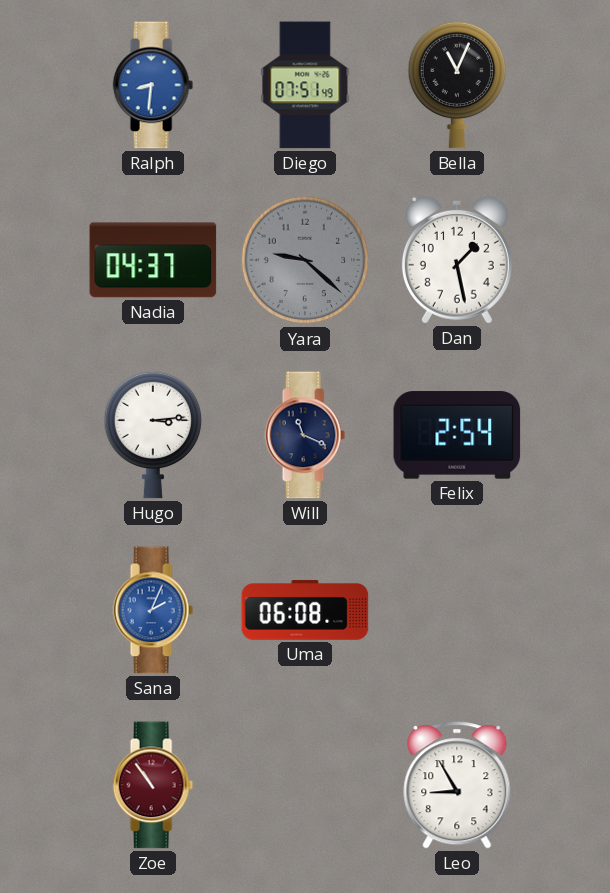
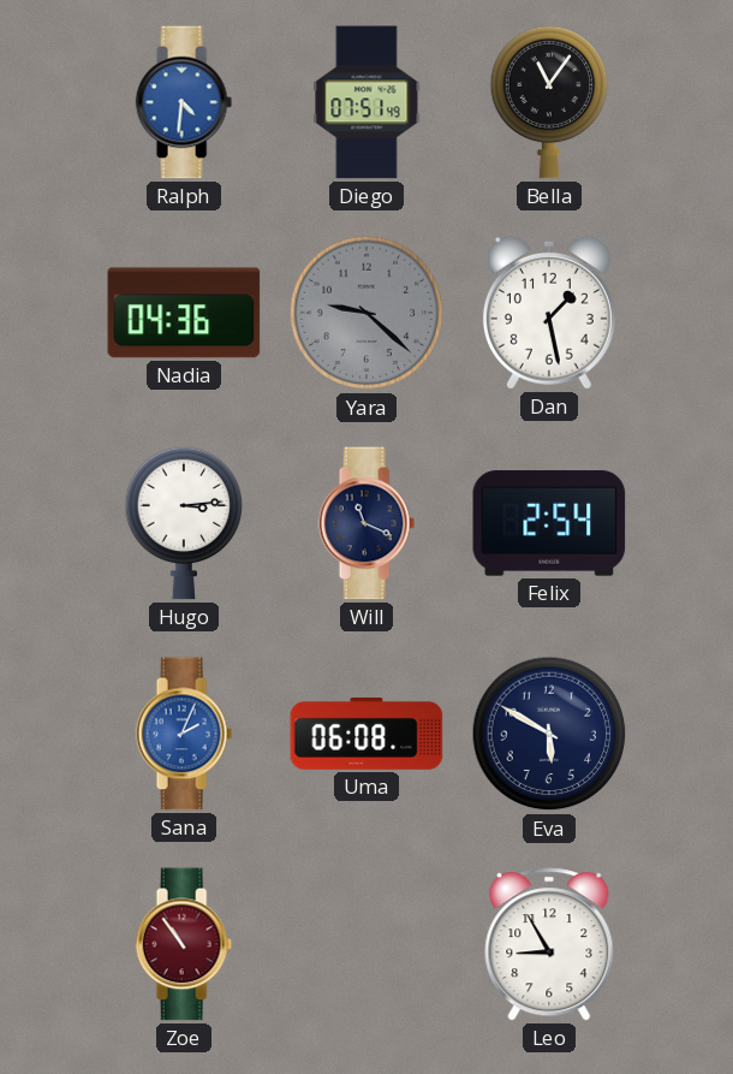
Ralph: 8:31 -> 4:31
Bella: 11:04 -> 11:06
Nadia: 04:37 -> 04:36
Eva: none -> 5:50
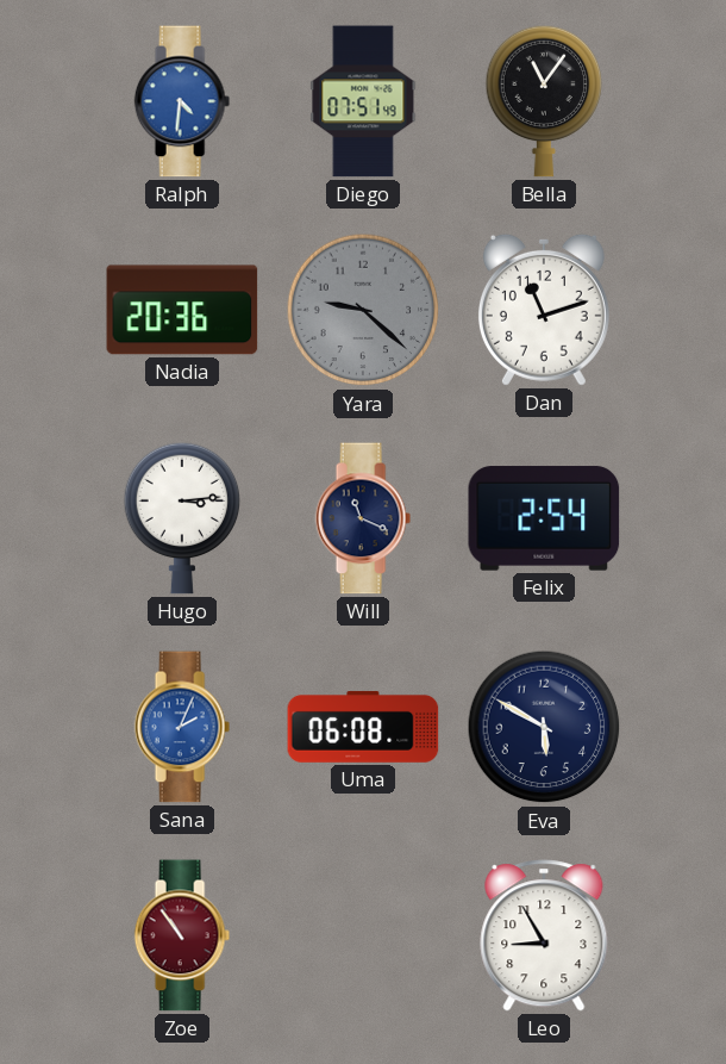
Nadia: 04:36 -> 20:36
Dan: 1:28 -> 11:12
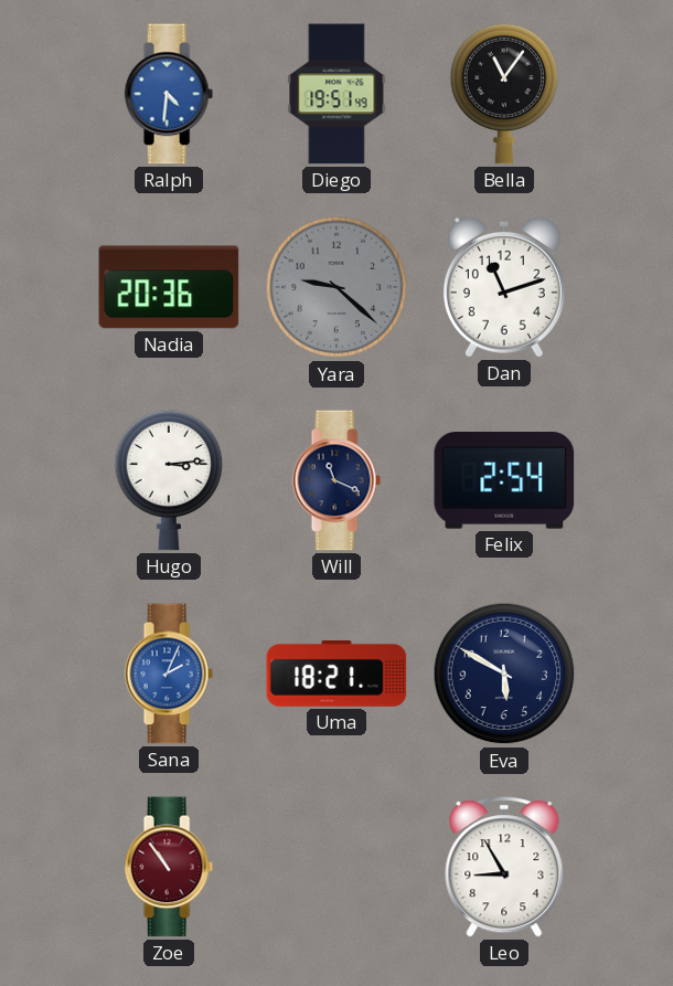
Diego: 07:51 -> 19:51
Uma: 06:08 -> 18:21
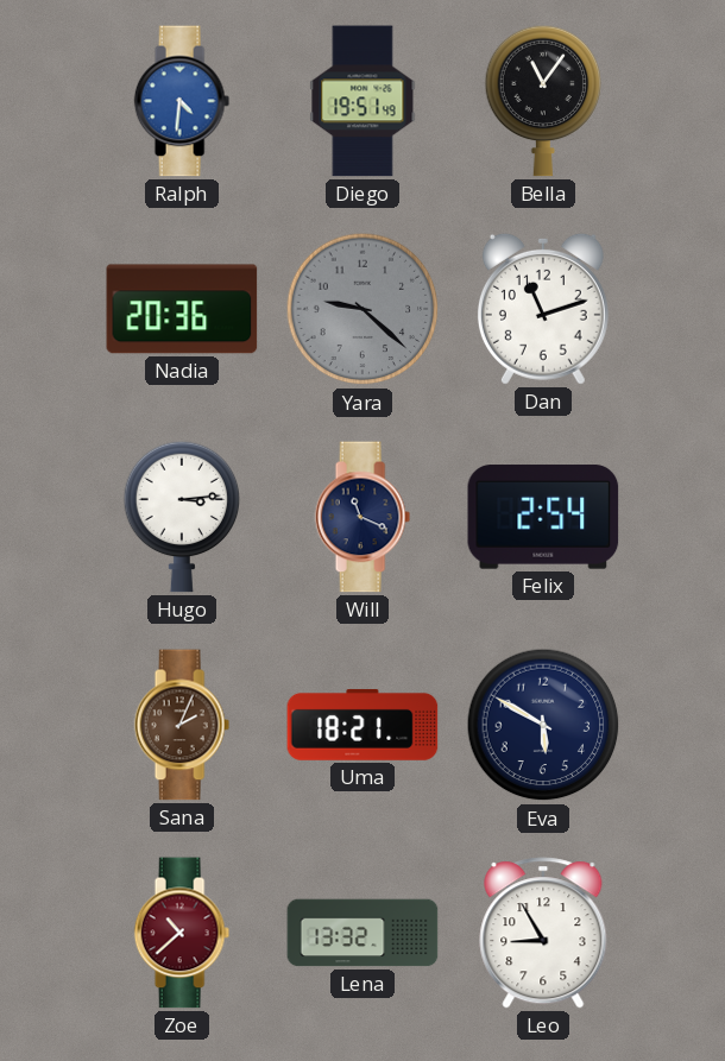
Sana dial: blue -> brown
Zoe: 10:54 -> 10:38
Lena: none -> 13:32
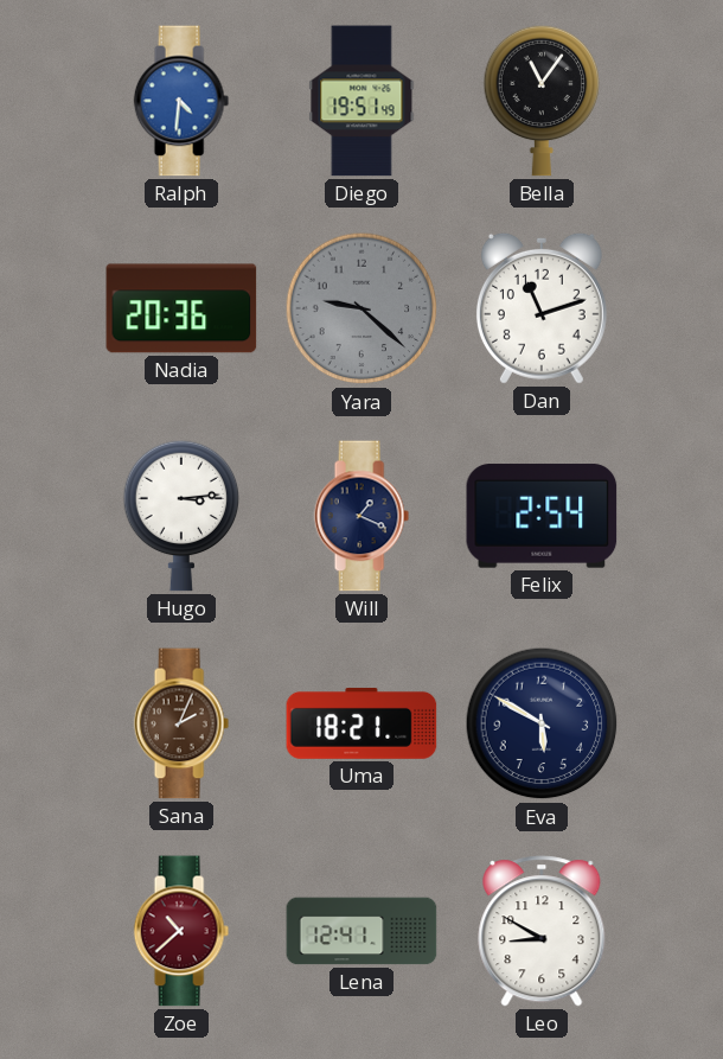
Will: 11:19 -> 1:19
Lena: 13:32 -> 12:41
Leo: 8:55 -> 8:50
